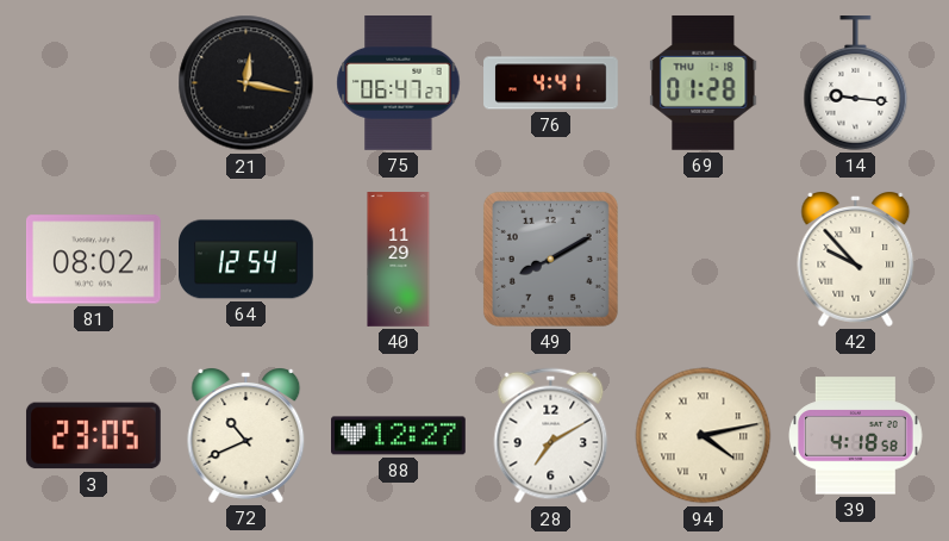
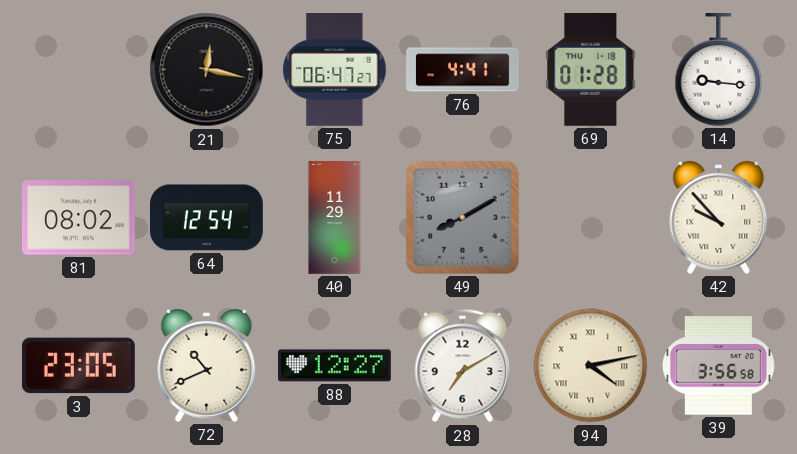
39: 4:18 -> 3:56
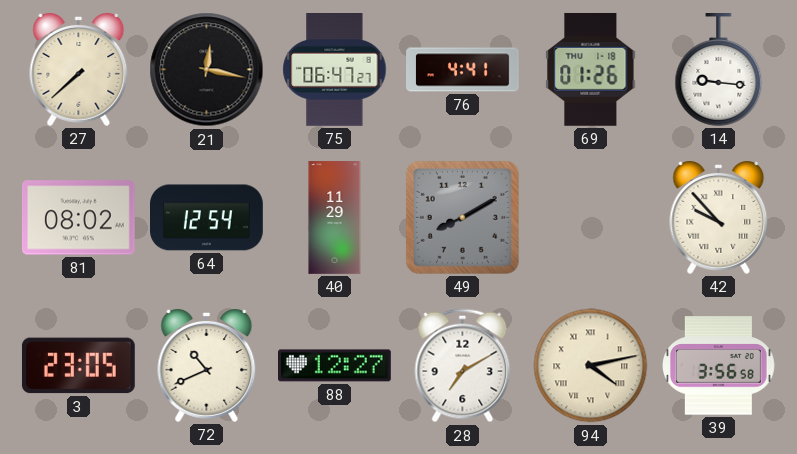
27: none -> 7:38
69: 01:28 -> 01:26
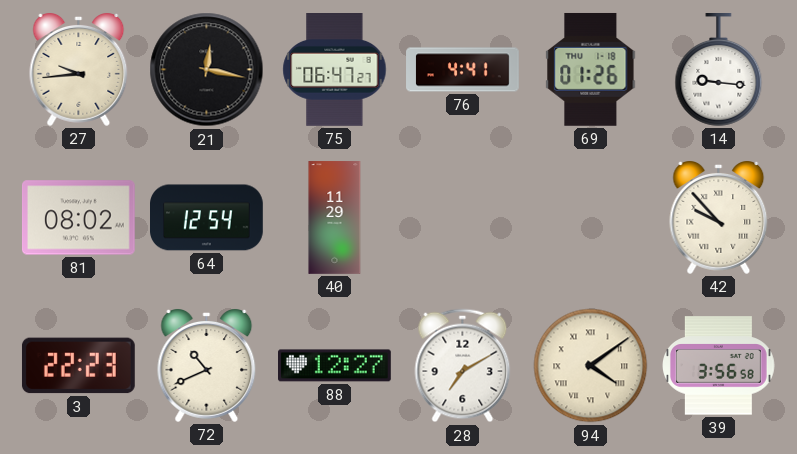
27: 7:38 -> 9:44
49: 8:10 -> none
3: 23:05 -> 22:23
94: 4:13 -> 4:09
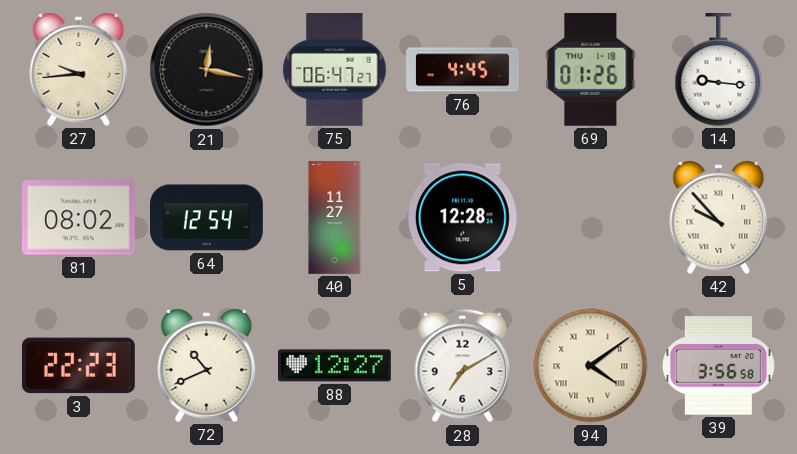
76: 4:41 -> 4:45
40: 11:29 -> 11:27
5: none -> 12:28
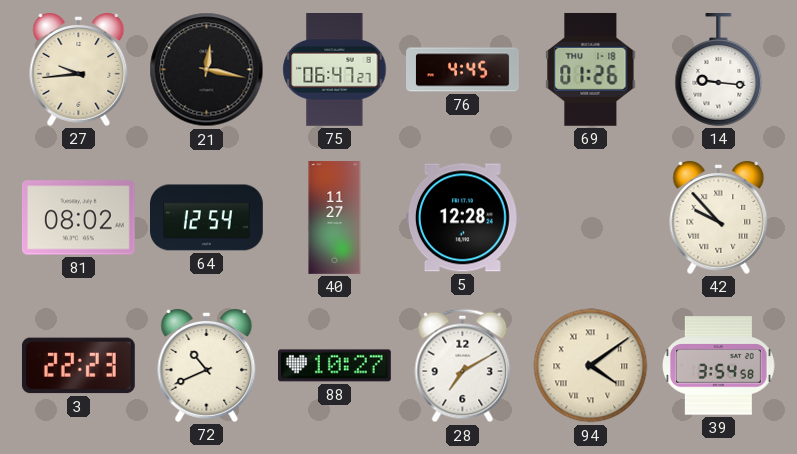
88: 12:27 -> 10:27
39: 3:56 -> 3:54
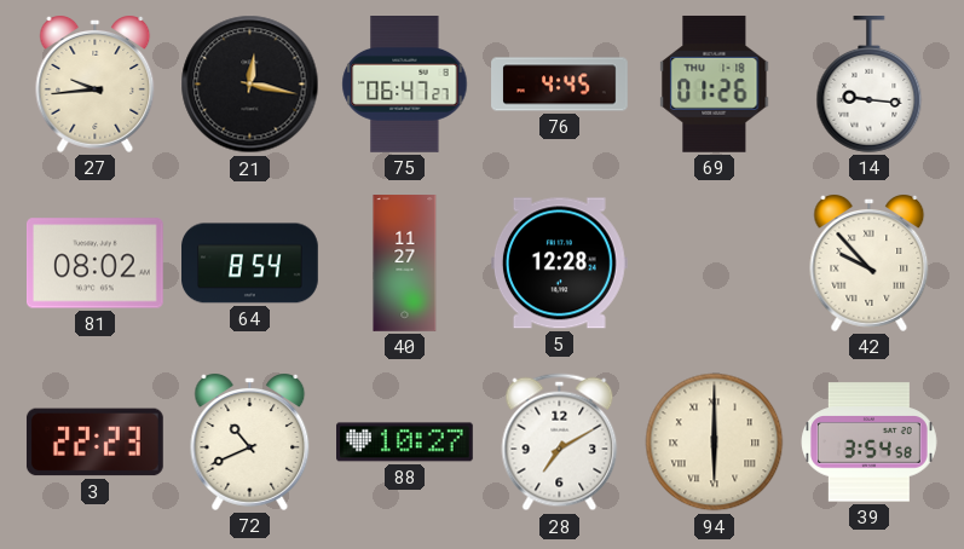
64: 12:54 -> 8:54
94: 4:09 -> 6:00
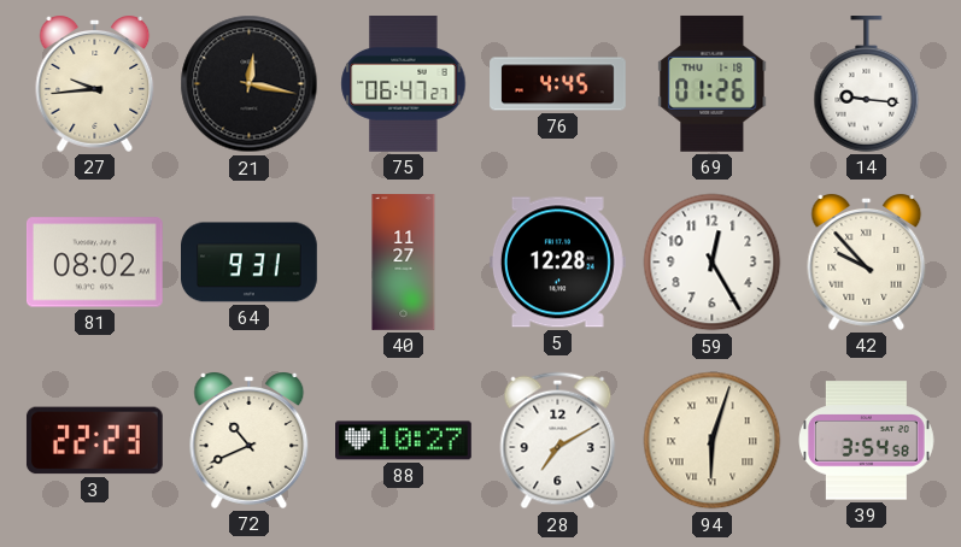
64: 8:54 -> 9:31
59: none -> 12:25
94: 6:00 -> 6:03
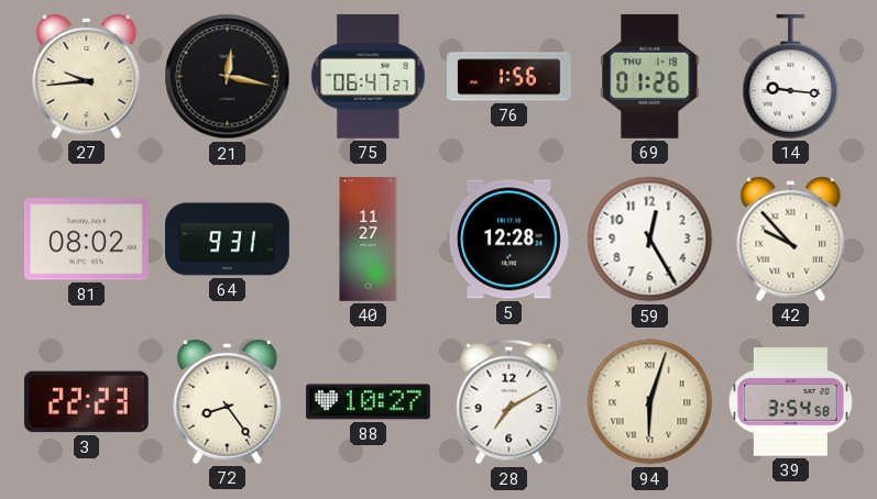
76: 4:45 -> 1:56
72: 10:41 -> 8:24
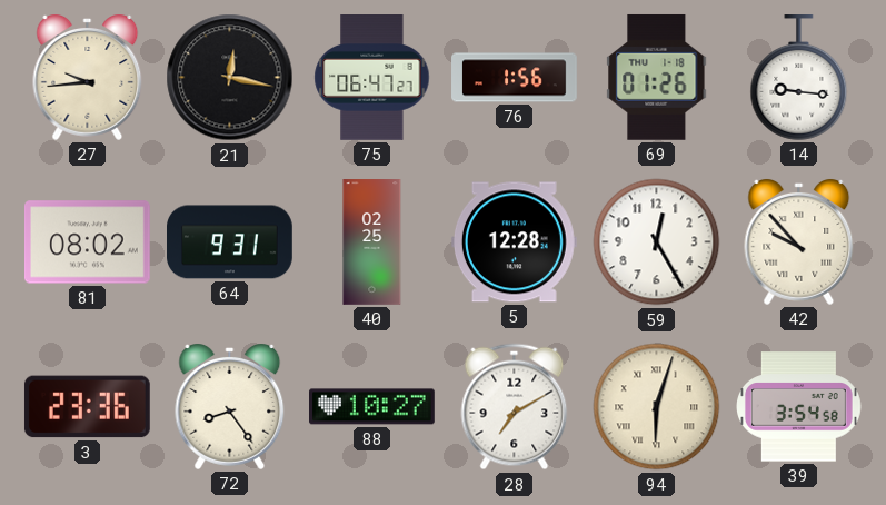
40: 11:27 -> 02:25
3: 22:23 -> 23:36
